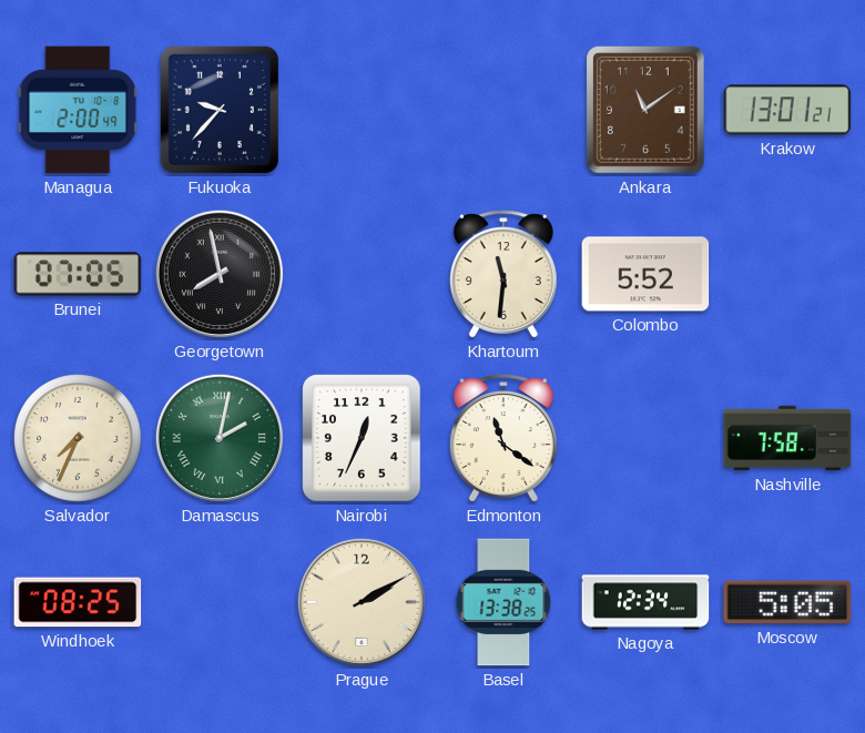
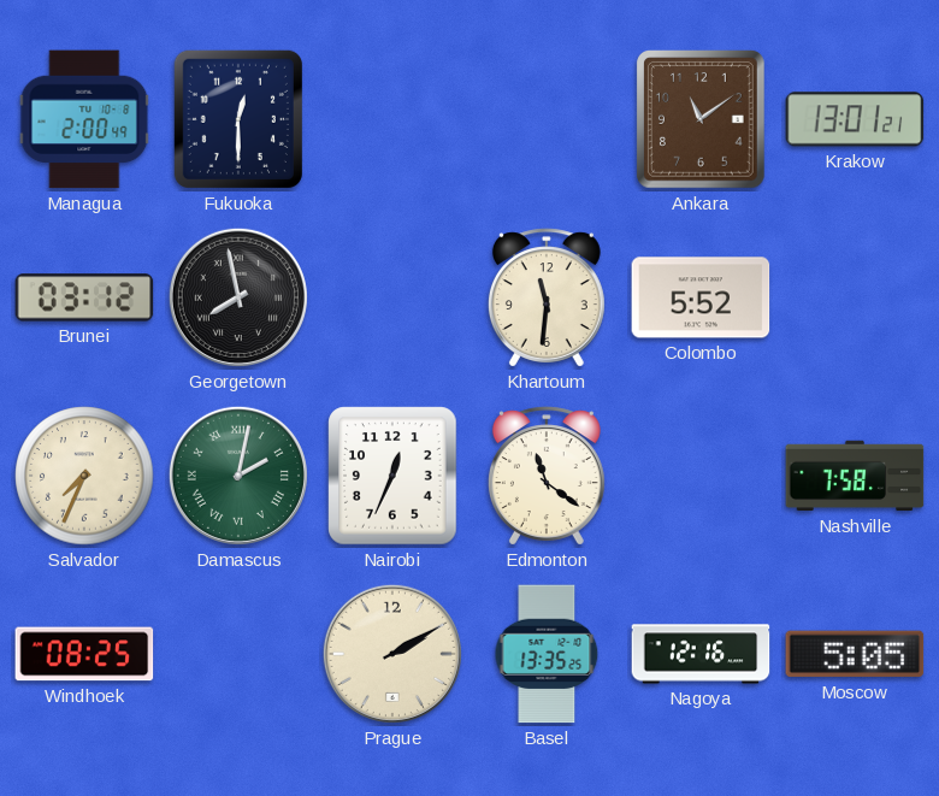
Fukuoka: 9:37 -> 12:30
Brunei: 07:05 -> 03:12
Basel: 13:38 -> 13:35
Nagoya: 12:34 -> 12:16
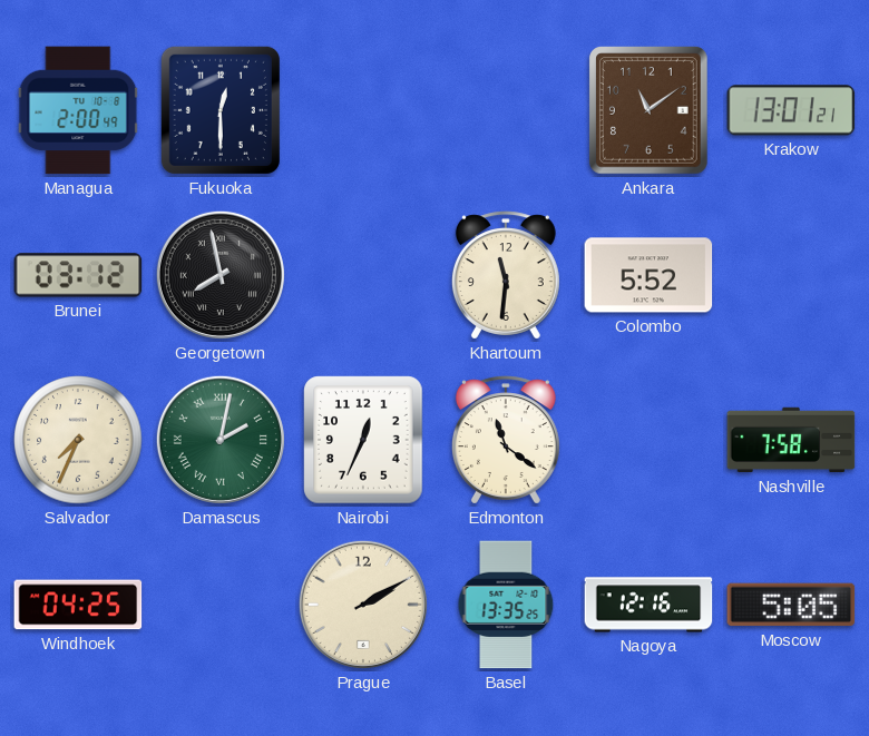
Windhoek: 08:25 -> 04:25
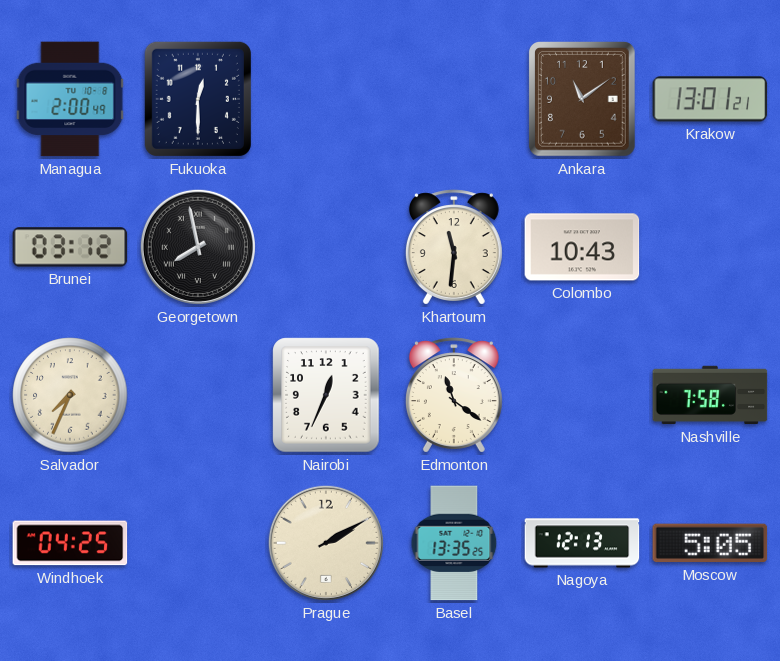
Colombo: 5:52 -> 10:43
Damascus: 2:02 -> none
Nagoya: 12:16 -> 12:13
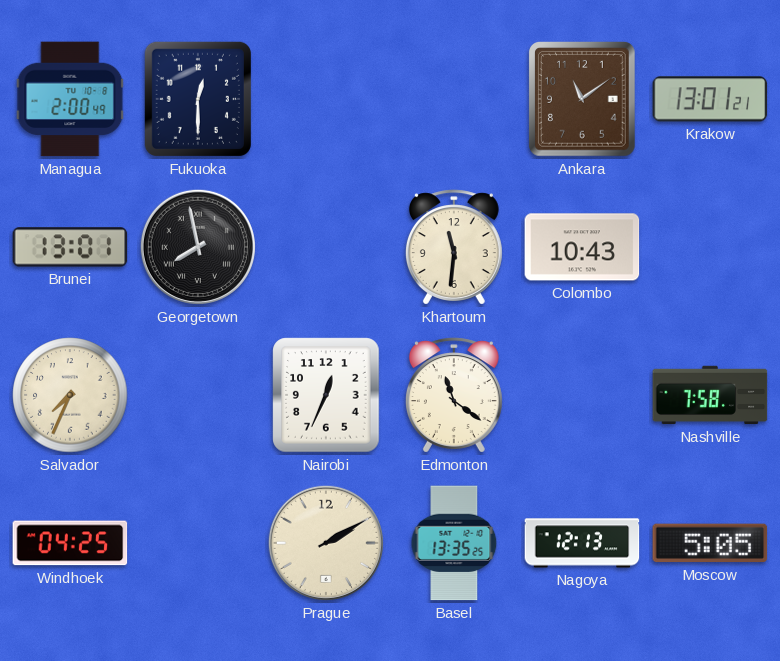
Brunei: 03:12 -> 13:01
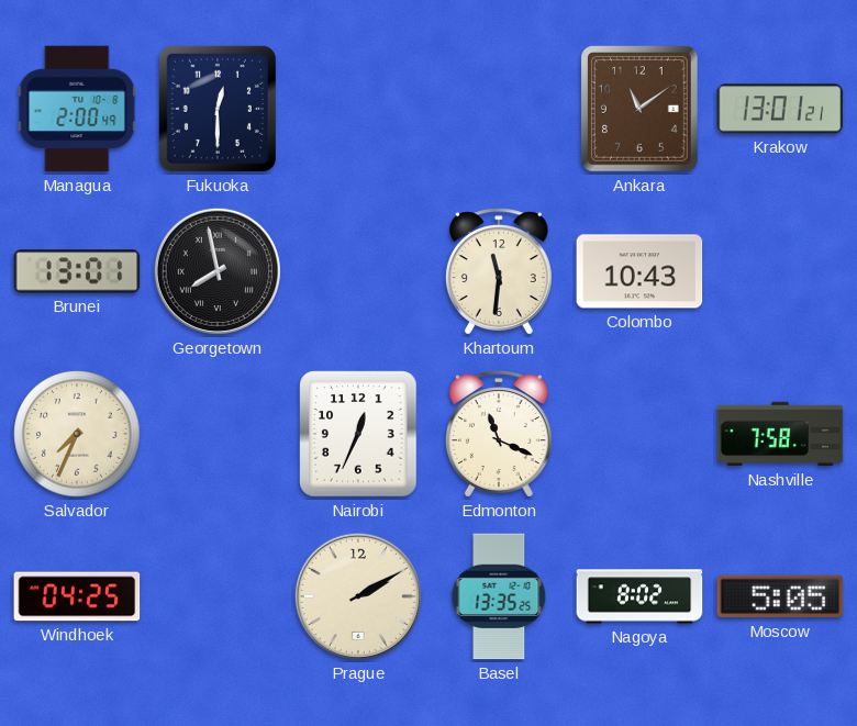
Edmonton: 11:21 -> 11:19
Nagoya: 12:13 -> 8:02
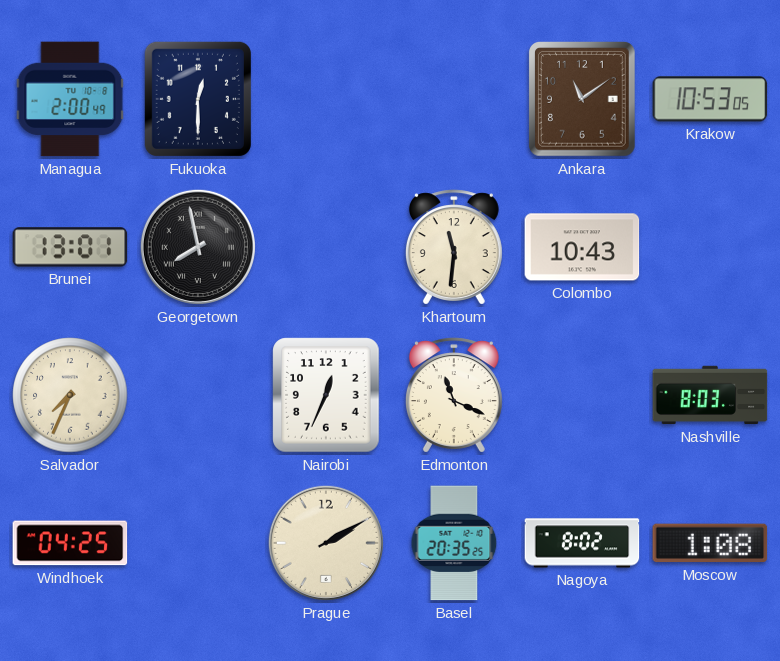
Krakow: 13:01 -> 10:53
Nashville: 7:58 -> 8:03
Basel: 13:35 -> 20:35
Moscow: 5:05 -> 1:08
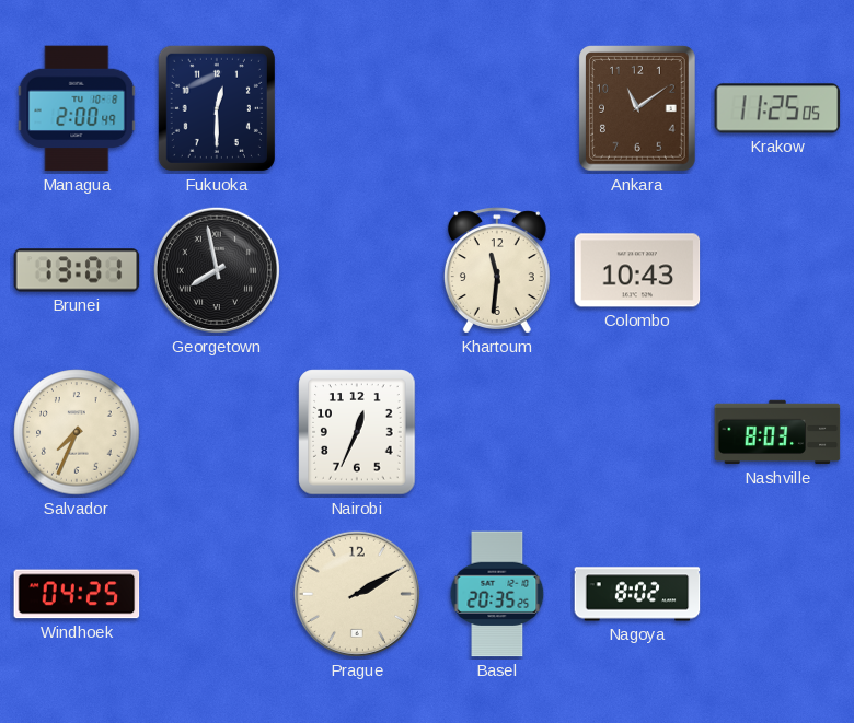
Krakow: 10:53 -> 11:25
Edmonton: 11:19 -> none
Moscow: 1:08 -> none
